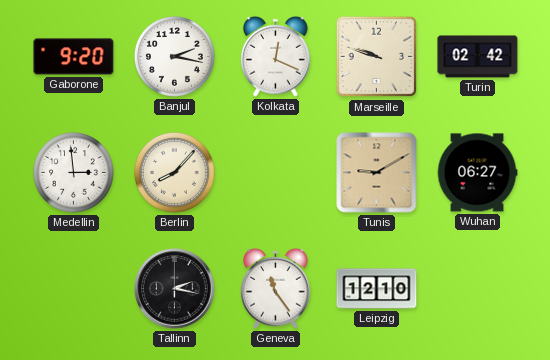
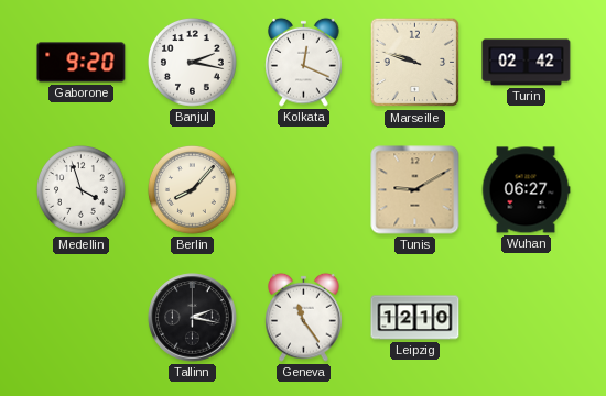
Medellin: 2:59 -> 3:57
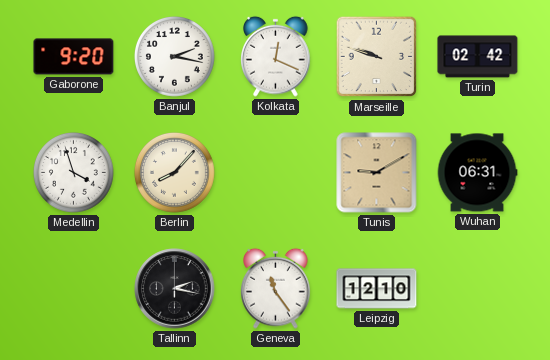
Wuhan: 06:27 -> 06:31
